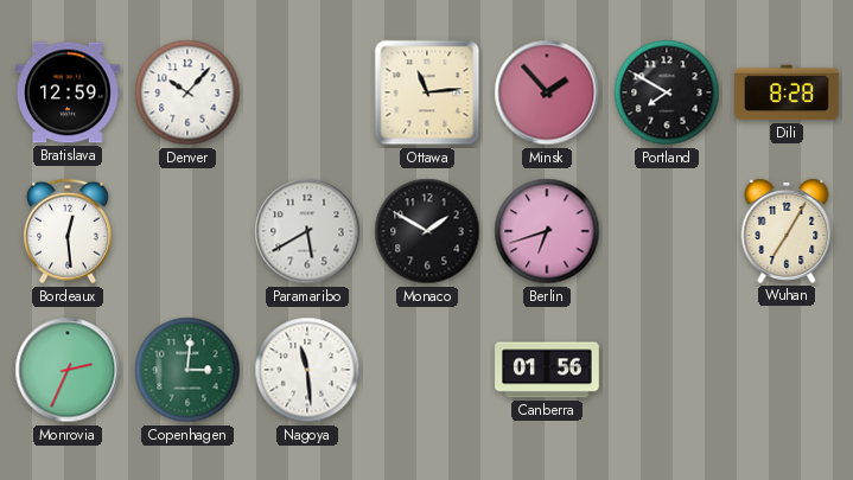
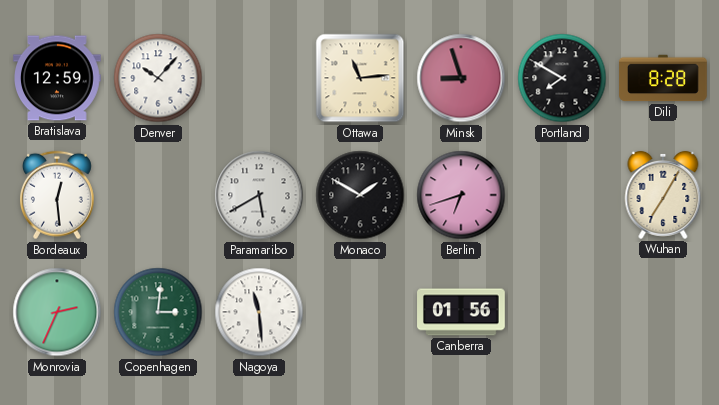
Minsk: 1:53 -> 8:57
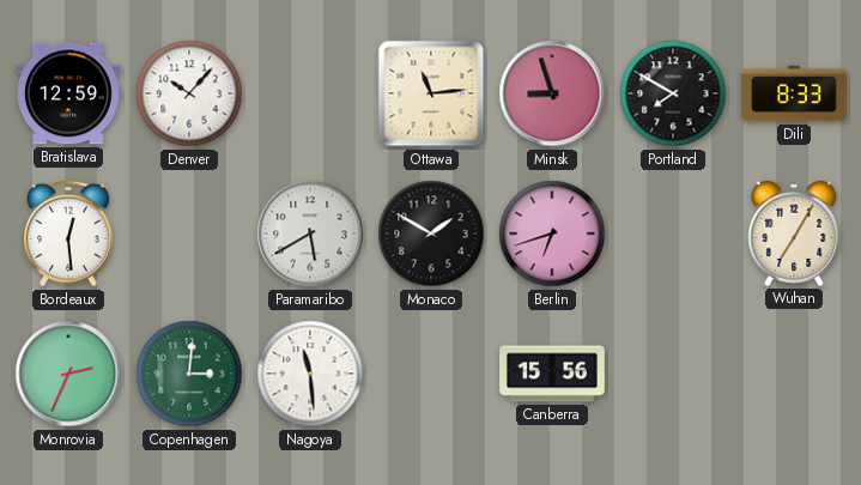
Dili: 8:28 -> 8:33
Canberra: 01:56 -> 15:56
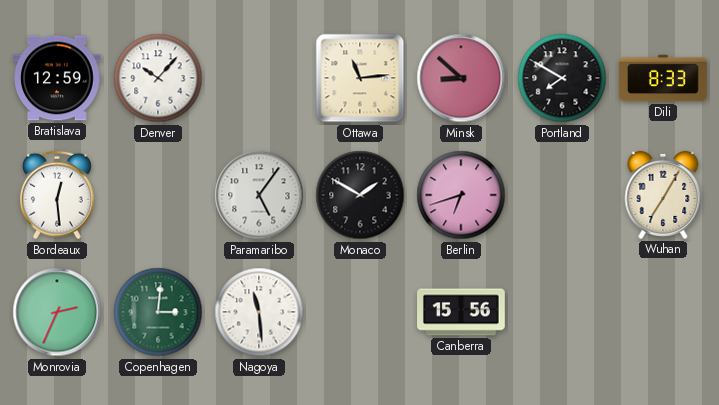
Minsk: 8:57 -> 8:52
Paramaribo: 5:40 -> 5:06
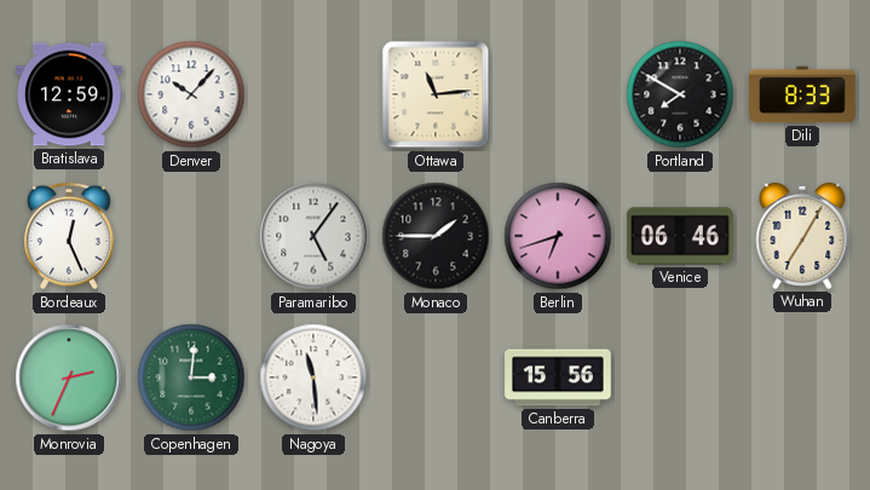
Minsk: 8:52 -> none
Bordeaux: 12:29 -> 12:26
Monaco: 1:50 -> 1:45
Venice: none -> 06:46
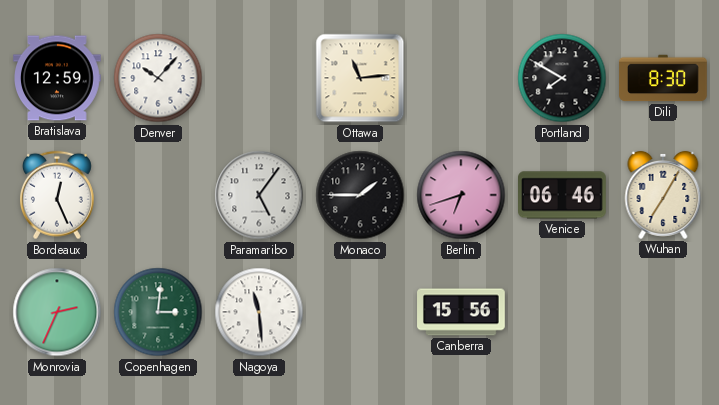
Dili: 8:33 -> 8:30
